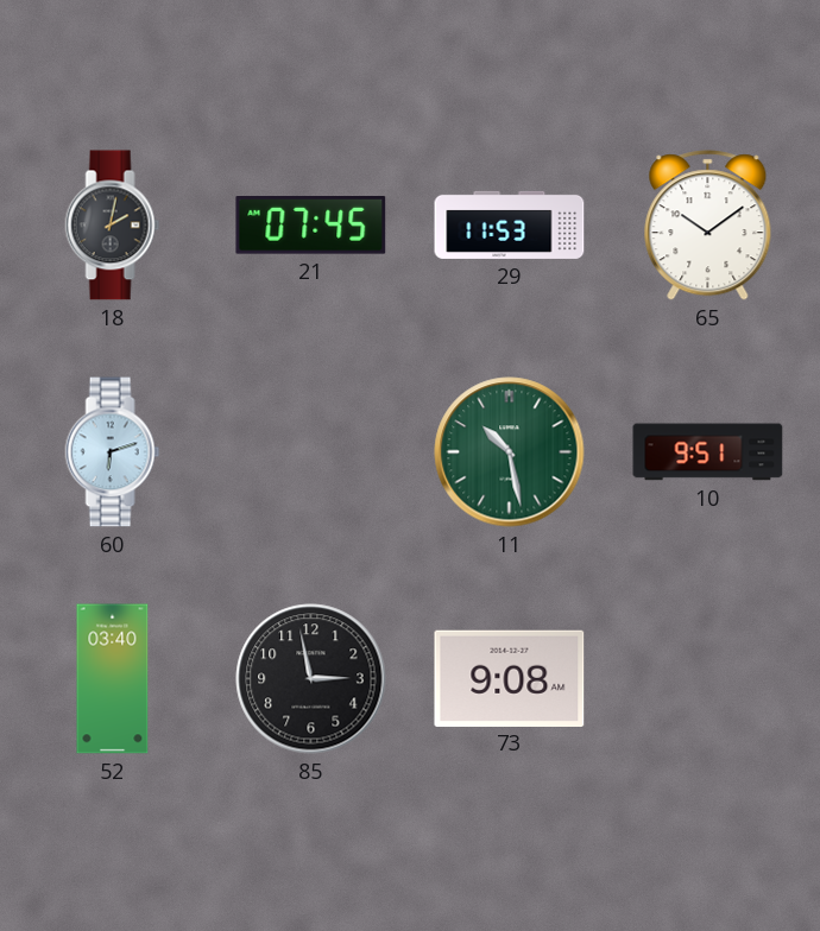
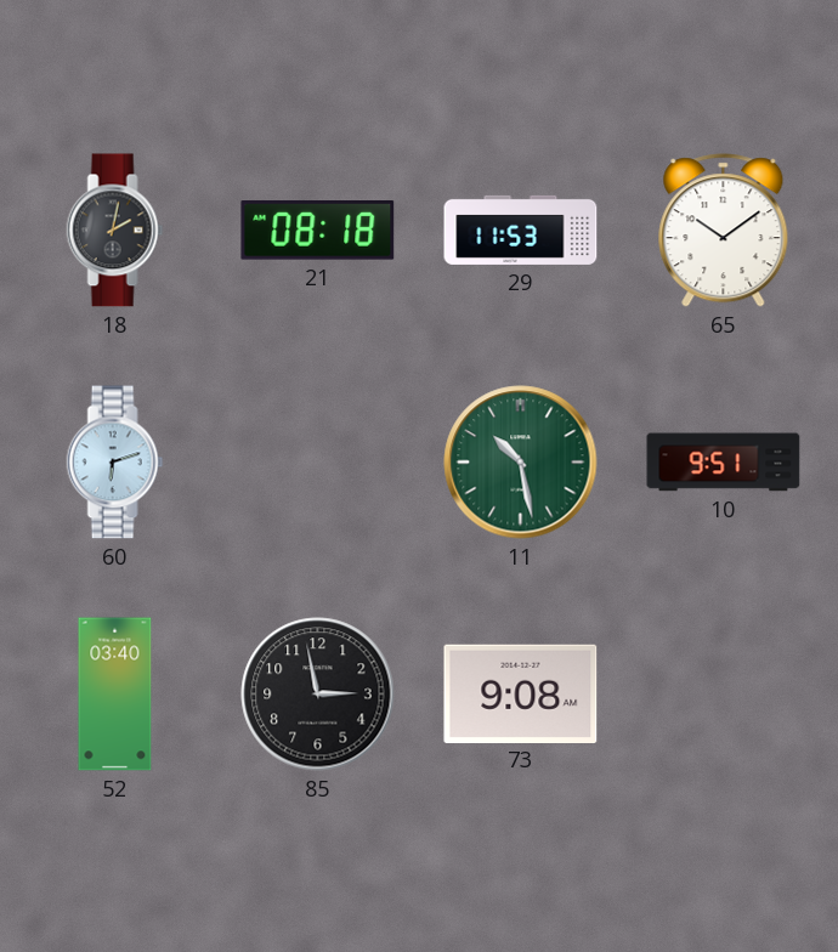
21: 07:45 -> 08:18
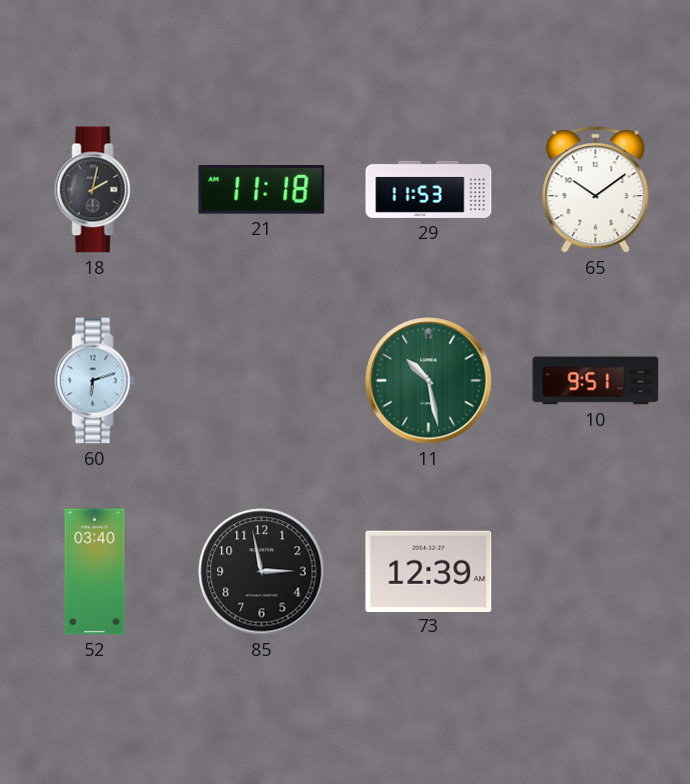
21: 08:18 -> 11:18
73: 9:08 -> 12:39
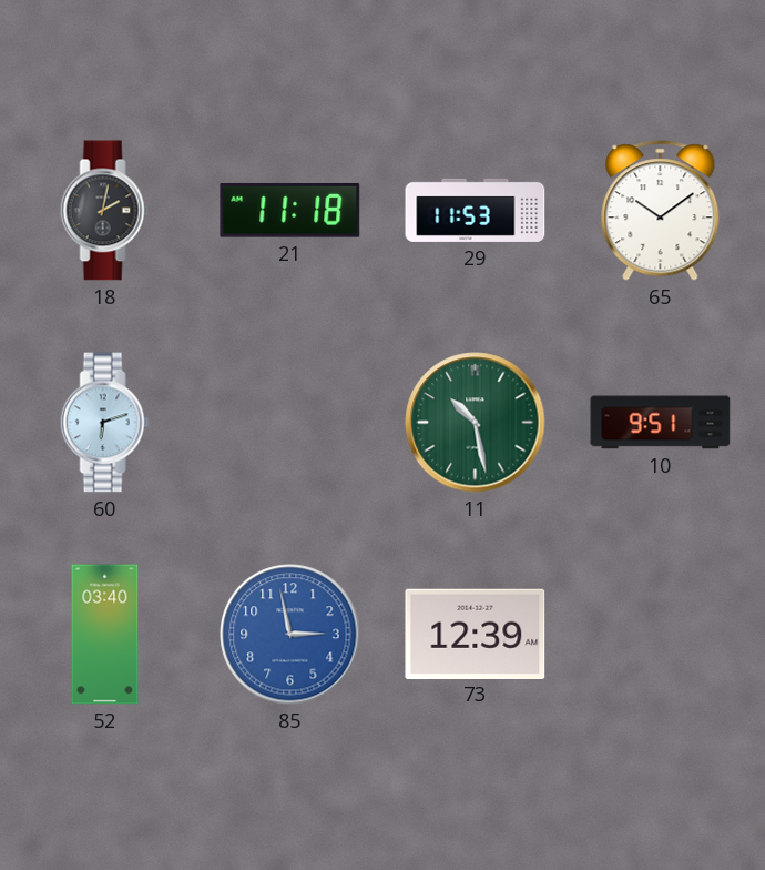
85 dial: black -> blue
